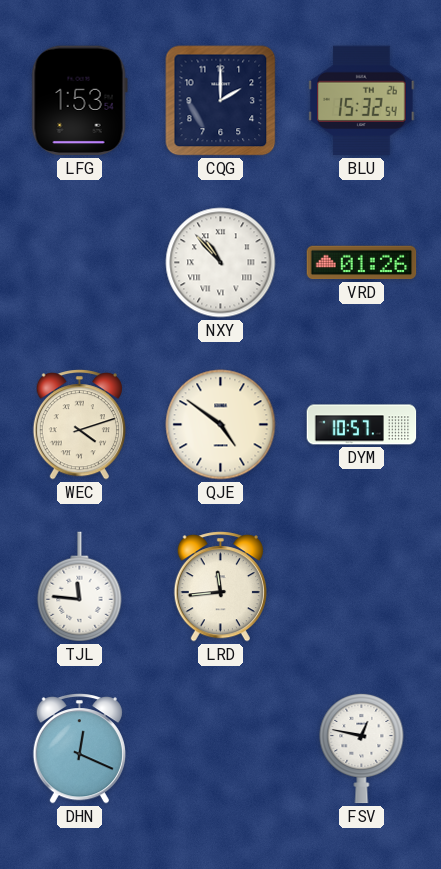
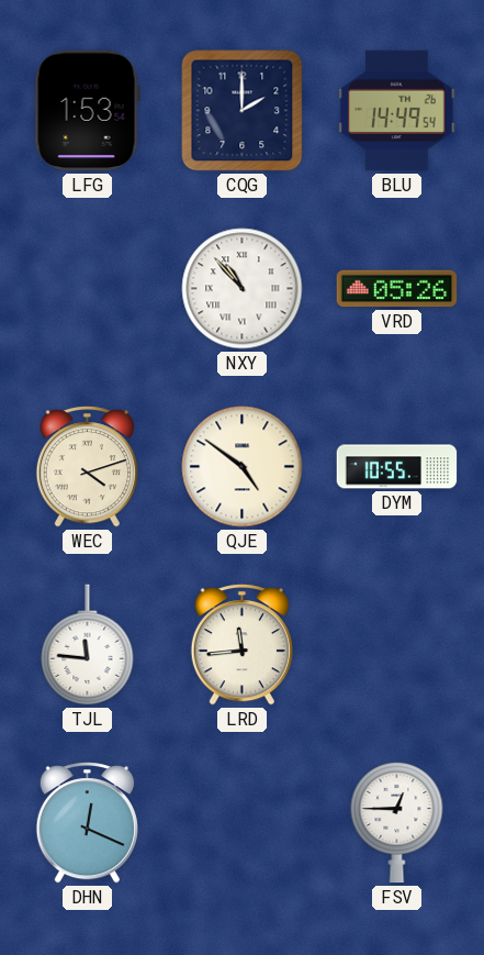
BLU: 15:32 -> 14:49
VRD: 01:26 -> 05:26
DYM: 10:57 -> 10:55
FSV: 12:47 -> 12:45
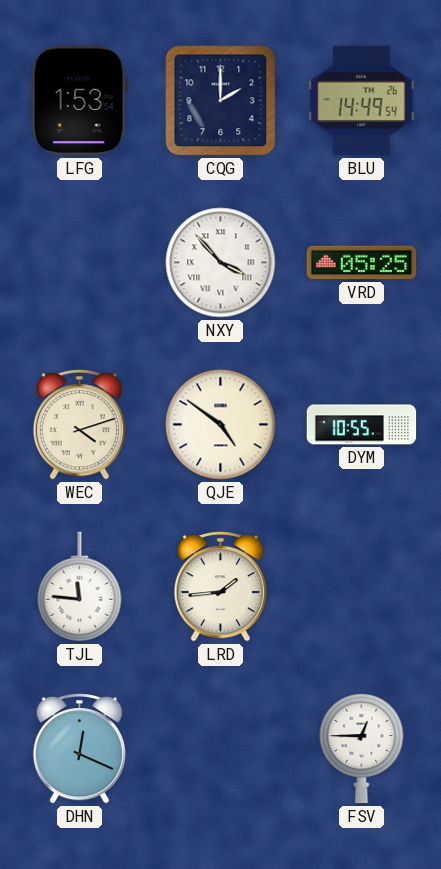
NXY: 10:53 -> 3:53
VRD: 05:26 -> 05:25
LRD: 11:44 -> 1:44
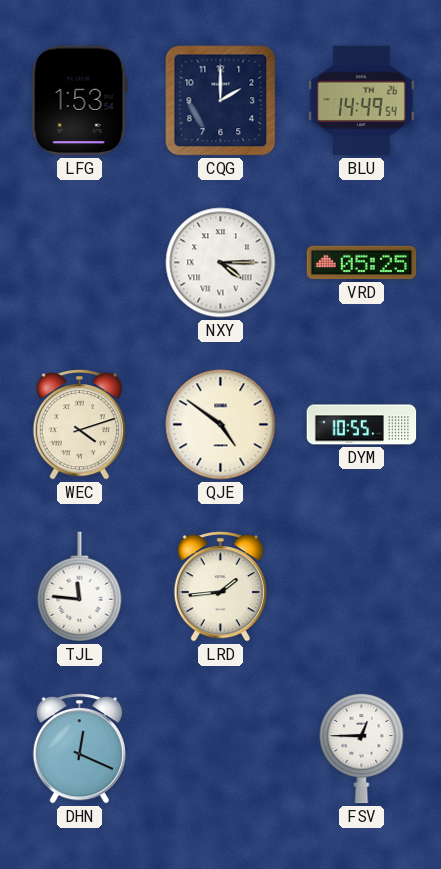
NXY: 3:53 -> 4:15
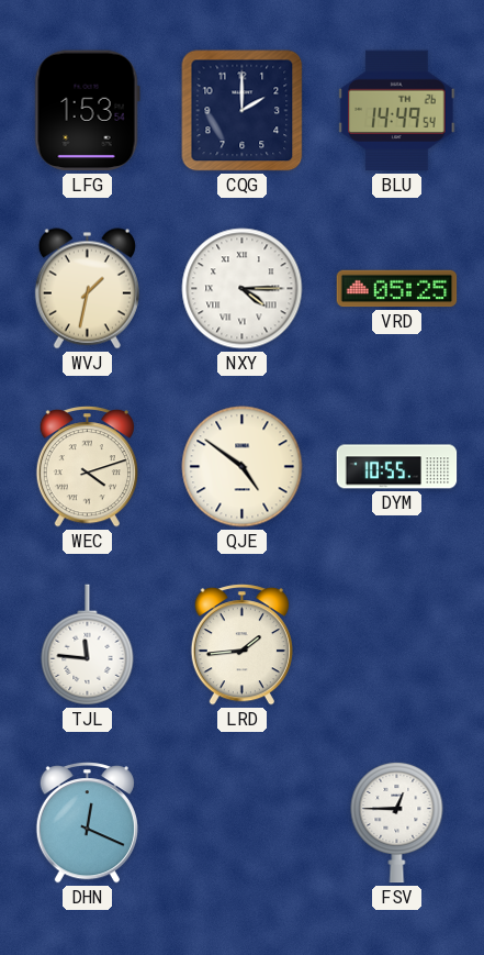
WVJ: none -> 1:32
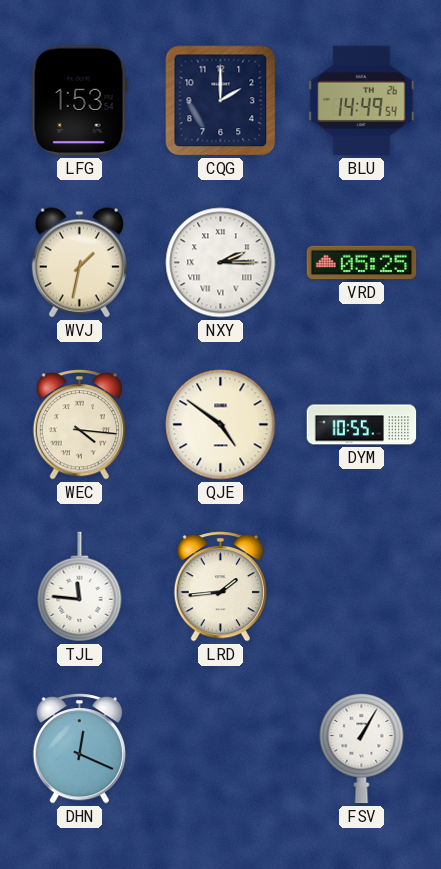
NXY: 4:15 -> 2:15
WEC: 4:12 -> 4:16
FSV: 12:45 -> 1:05
